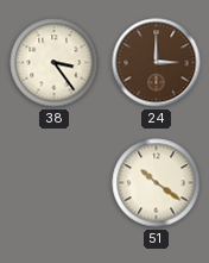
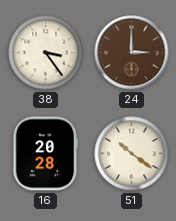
16: none -> 20:28
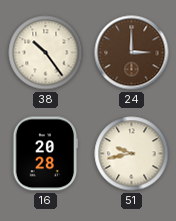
38: 3:24 -> 10:24
51: 10:21 -> 9:43
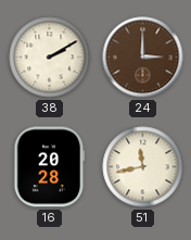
38: 10:24 -> 2:10
51: 9:43 -> 11:43
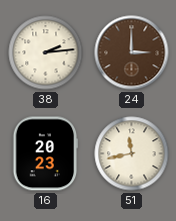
38: 2:10 -> 2:14
16: 20:28 -> 20:23
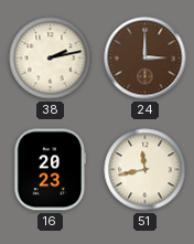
38: 2:14 -> 2:13
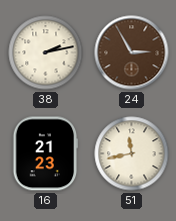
24: 3:00 -> 2:55
16: 20:23 -> 21:23
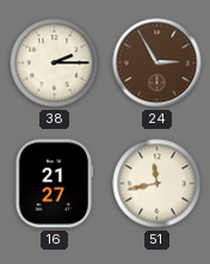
38: 2:13 -> 2:15
16: 21:23 -> 21:27
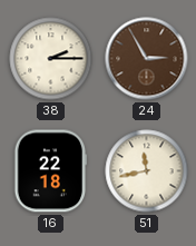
16: 21:27 -> 22:18
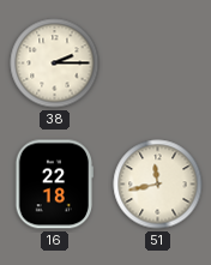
24: 2:55 -> none
